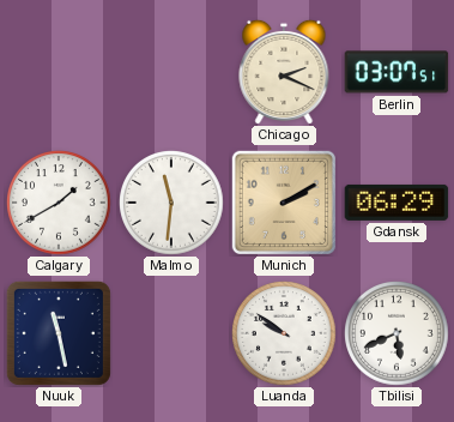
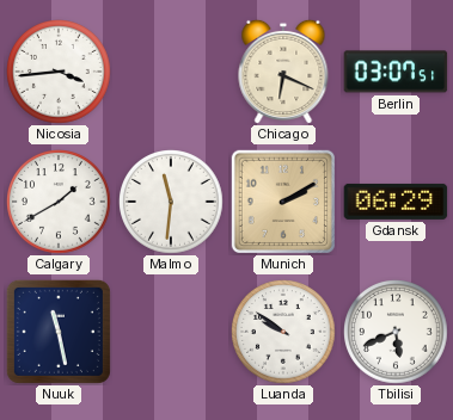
Nicosia: none -> 3:44
Chicago: 2:19 -> 6:19
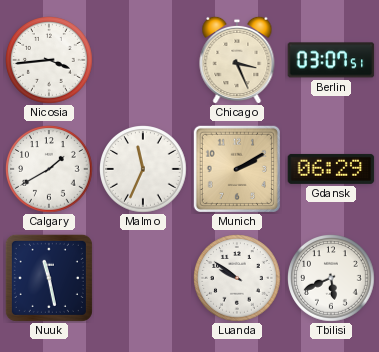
Chicago: 6:19 -> 3:26
Malmo: 11:31 -> 11:34
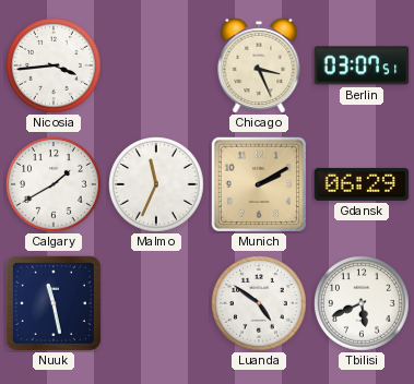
Luanda: 9:51 -> 4:51
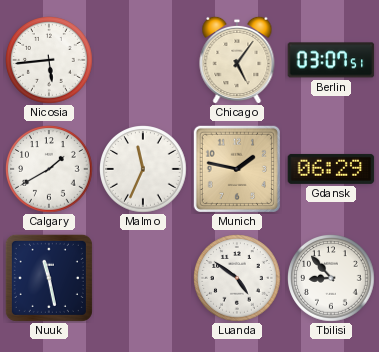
Nicosia: 3:44 -> 5:44
Chicago: 3:26 -> 5:06
Munich: 2:10 -> 1:47
Tbilisi: 5:41 -> 8:53
